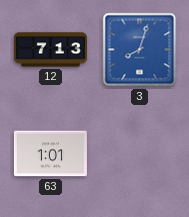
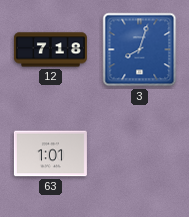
12: 7:13 -> 7:18
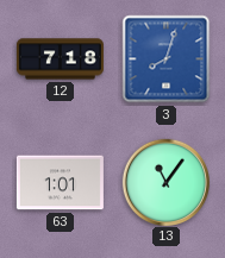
13: none -> 11:06
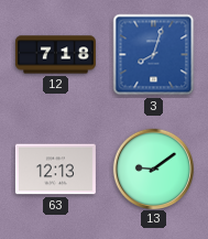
63: 1:01 -> 12:13
13: 11:06 -> 9:09
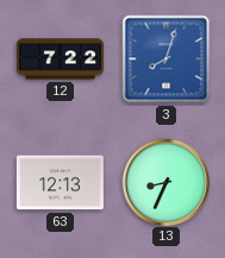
12: 7:18 -> 7:22
13: 9:09 -> 8:34
